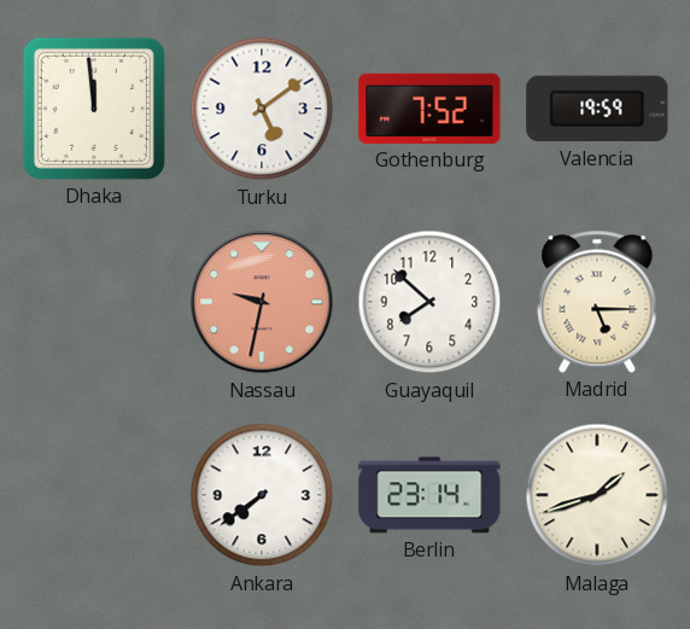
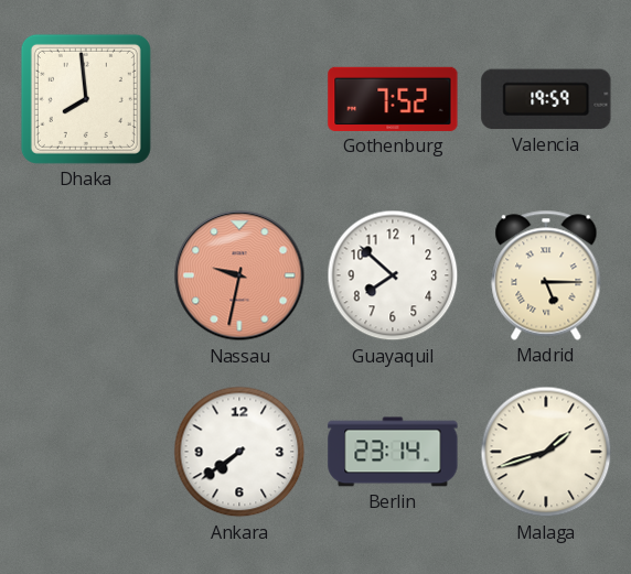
Dhaka: 11:59 -> 7:59
Turku: 5:09 -> none
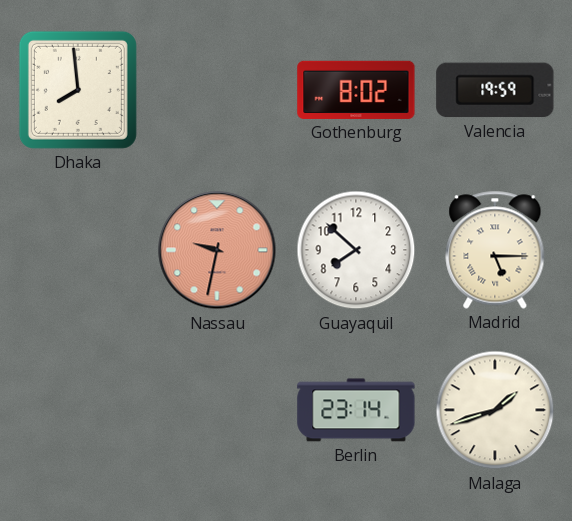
Gothenburg: 7:52 -> 8:02
Ankara: 7:39 -> none
